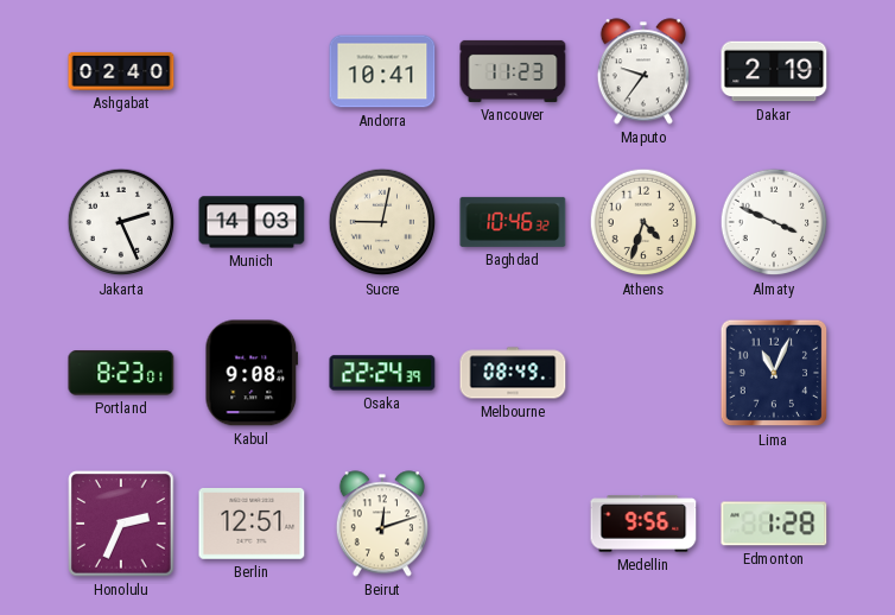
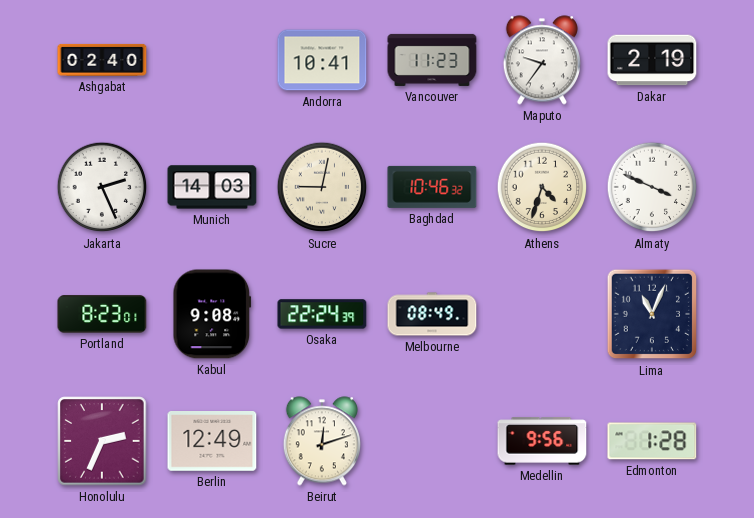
Berlin: 12:51 -> 12:49
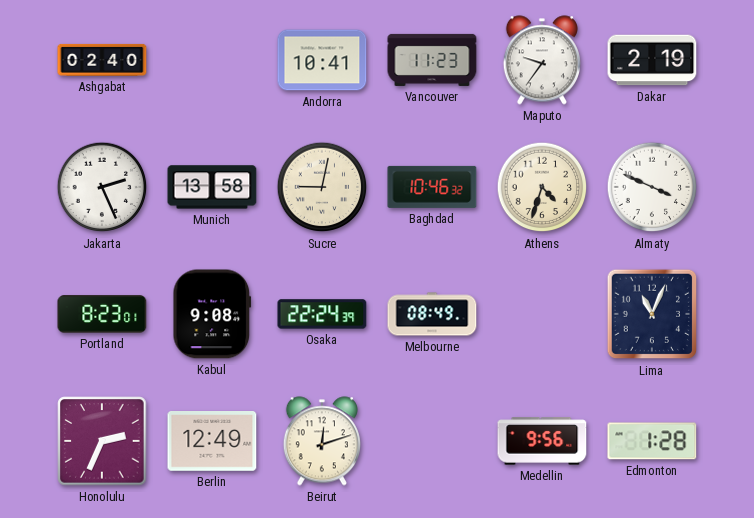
Munich: 14:03 -> 13:58
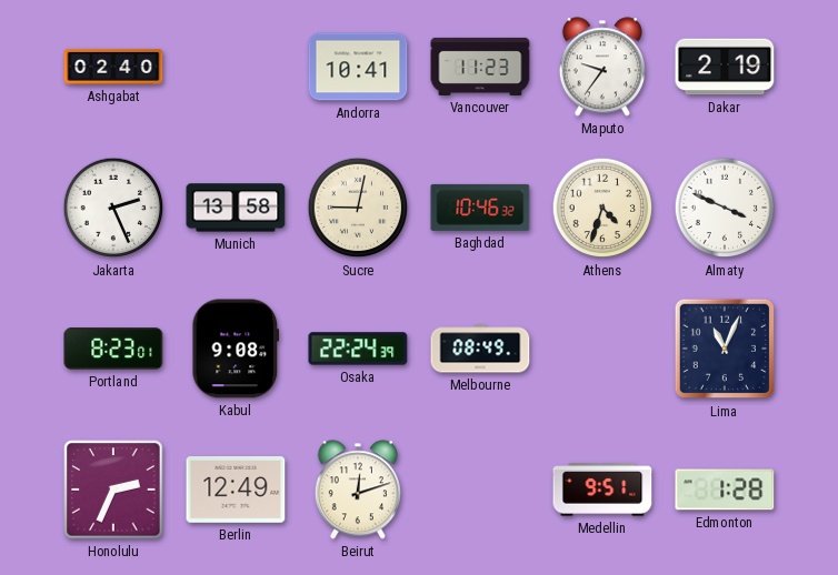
Medellin: 9:56 -> 9:51
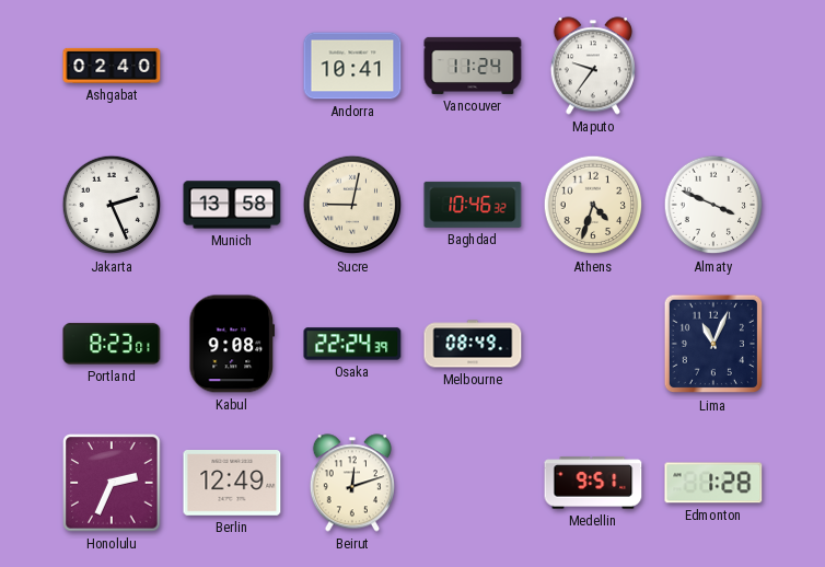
Vancouver: 11:23 -> 11:24
Dakar: 2:19 -> none
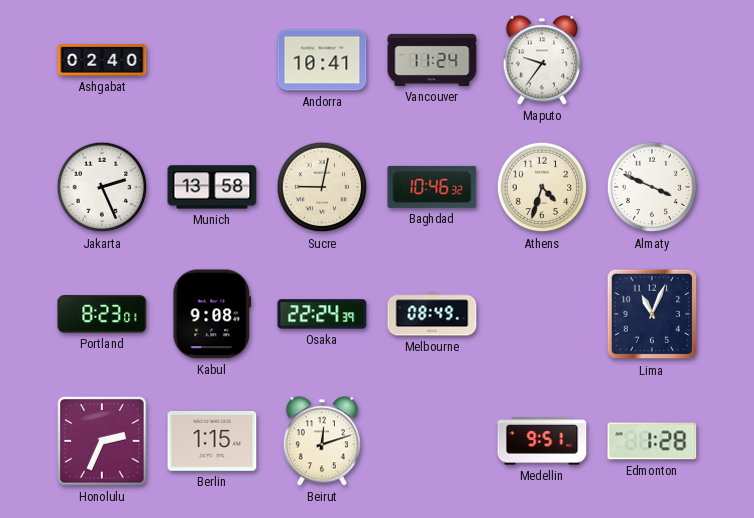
Berlin: 12:49 -> 1:15
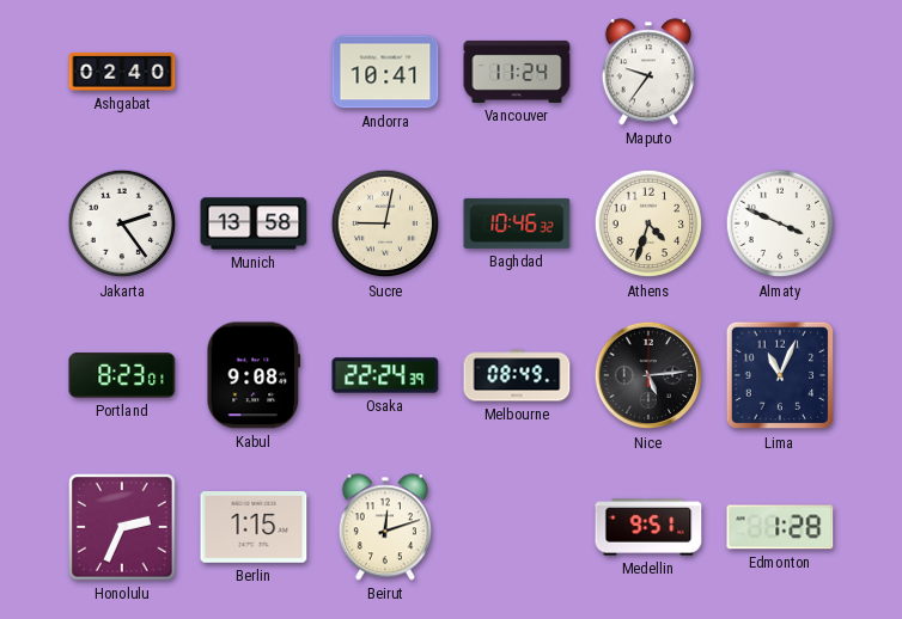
Jakarta: 2:26 -> 2:24
Nice: none -> 5:14
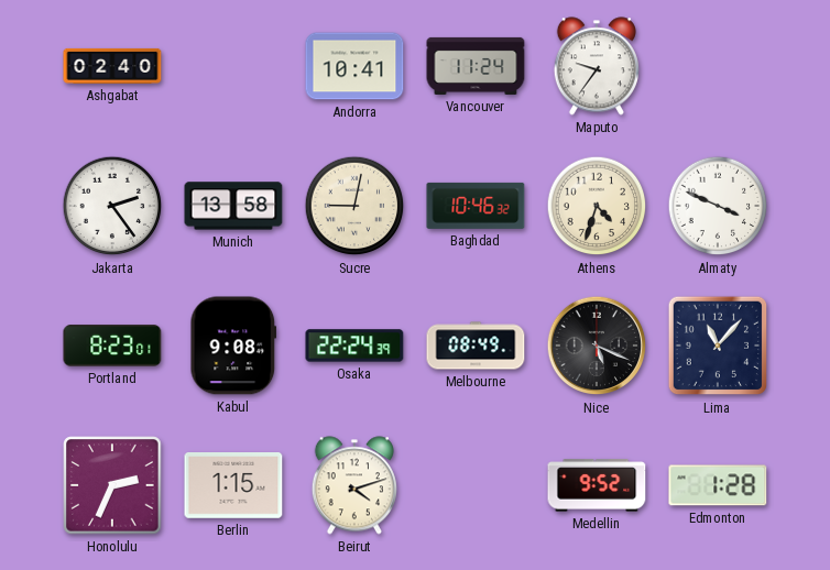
Nice: 5:14 -> 5:19
Lima: 11:04 -> 11:07
Beirut: 12:12 -> 4:12
Medellin: 9:51 -> 9:52
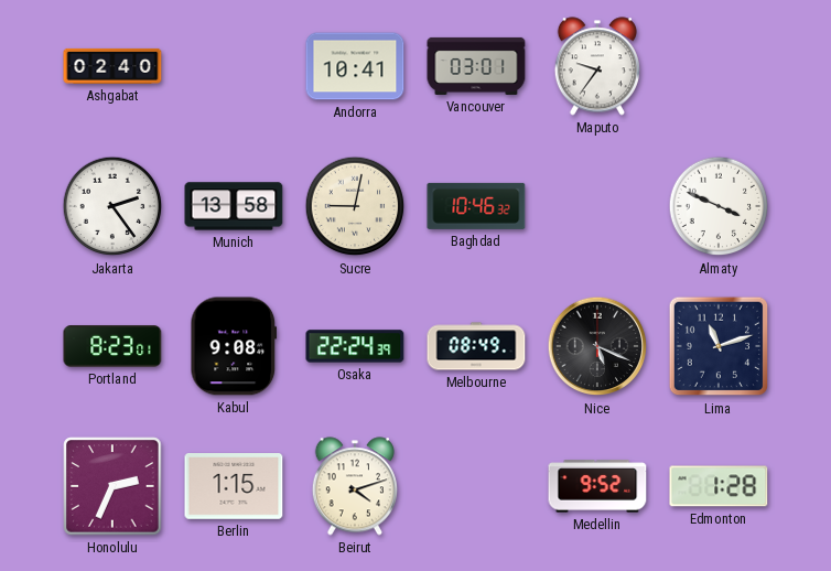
Vancouver: 11:24 -> 03:01
Athens: 4:33 -> none
Lima: 11:07 -> 11:12
